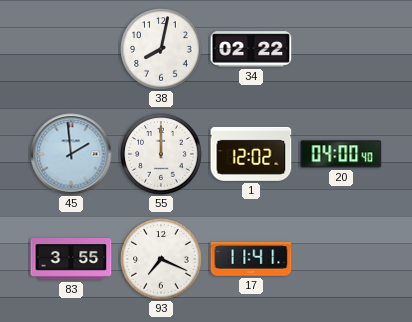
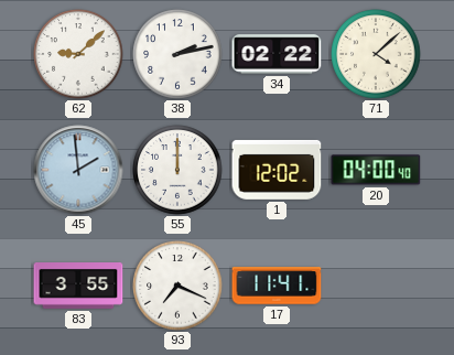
62: none -> 9:08
38: 8:02 -> 2:13
71: none -> 4:08
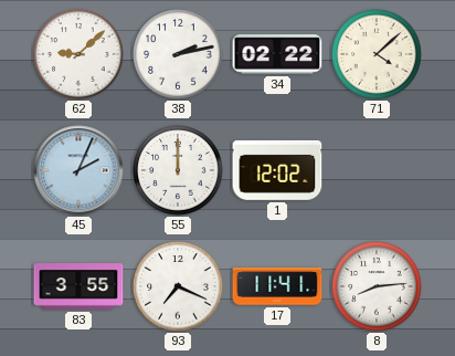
45: 1:59 -> 2:04
20: 04:00 -> none
8: none -> 8:14
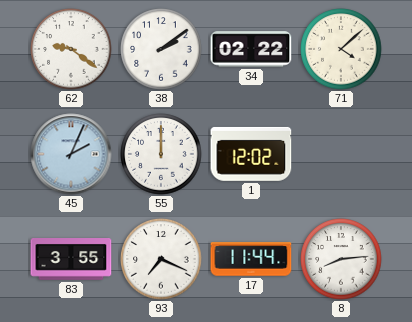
62: 9:08 -> 9:21
38: 2:13 -> 2:09
17: 11:41 -> 11:44
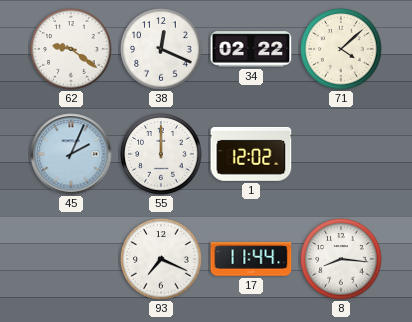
38: 2:09 -> 12:19
83: 3:55 -> none
8: 8:14 -> 8:16
